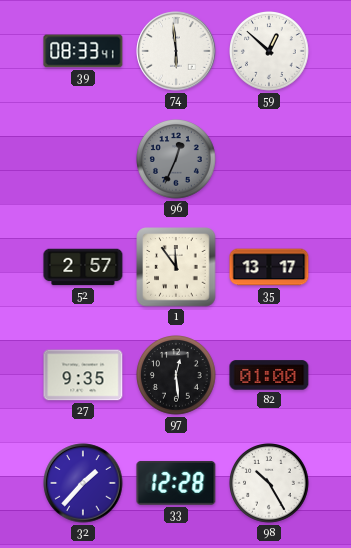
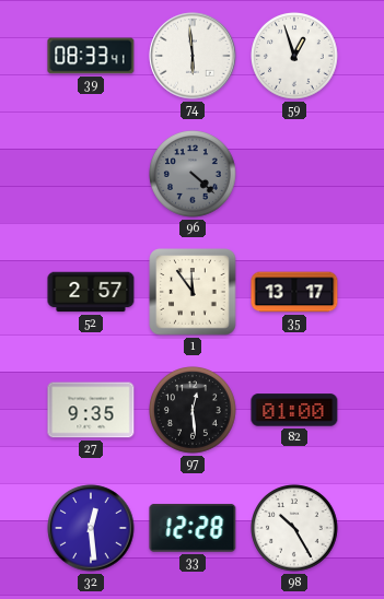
59: 12:52 -> 12:57
96: 12:34 -> 4:22
32: 1:37 -> 12:29
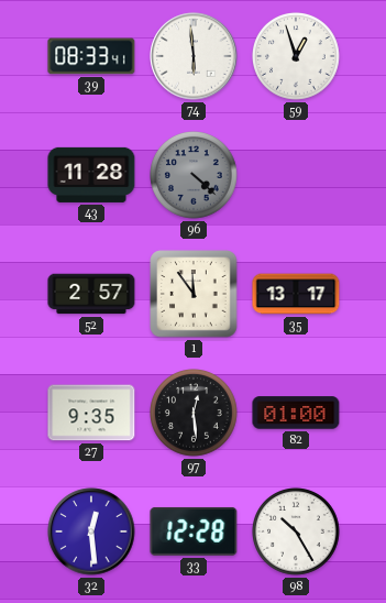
43: none -> 11:28
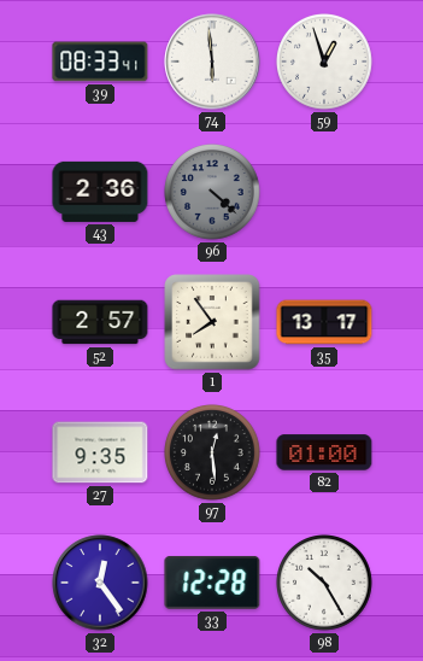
43: 11:28 -> 2:36
1: 11:54 -> 7:54
32: 12:29 -> 12:24
